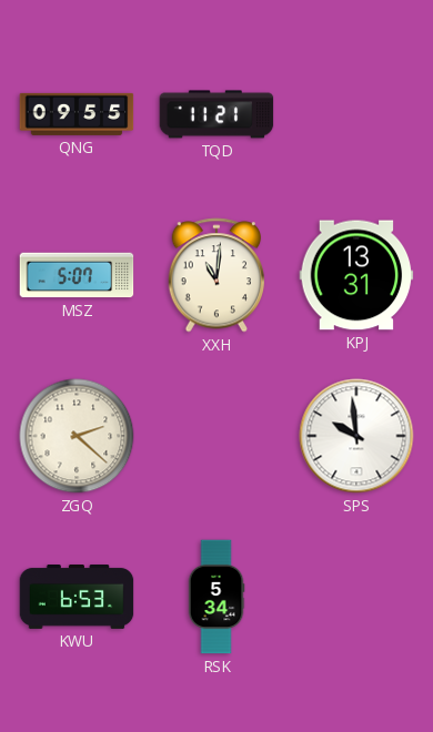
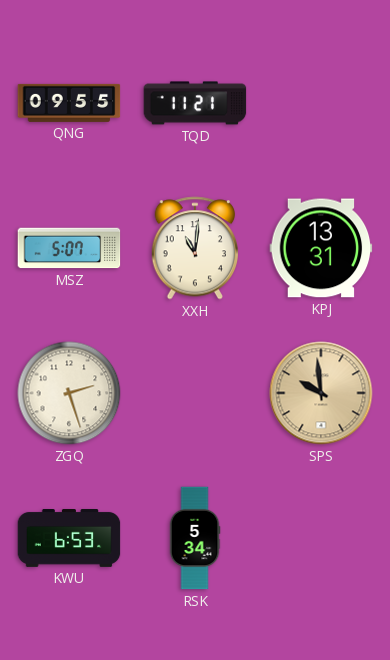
ZGQ: 2:22 -> 2:27
SPS dial: white -> champagne
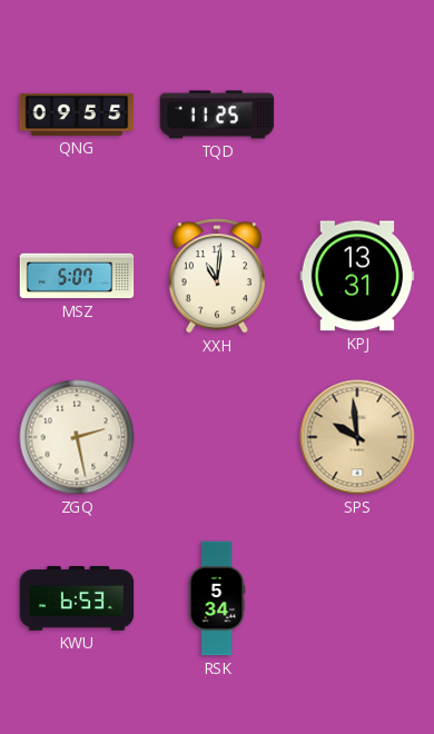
TQD: 11:21 -> 11:25
ZGQ: 2:27 -> 2:28
